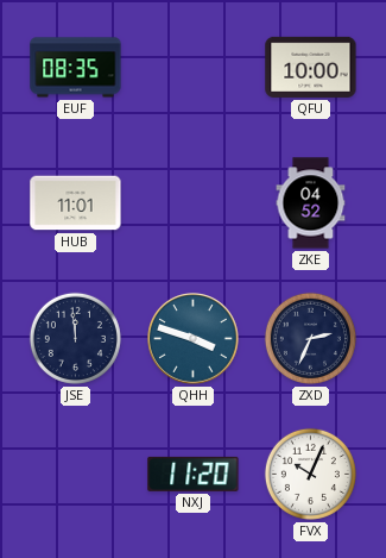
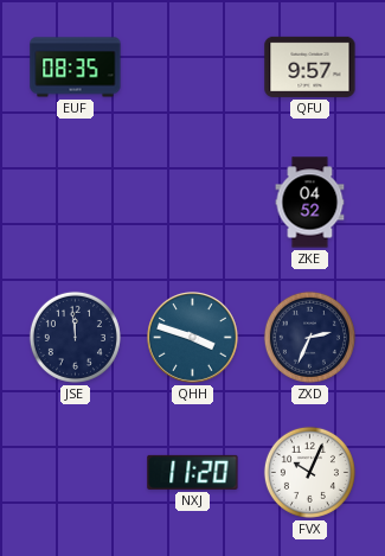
QFU: 10:00 -> 9:57
HUB: 11:01 -> none
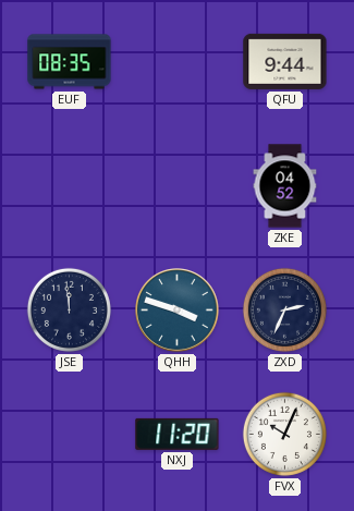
QFU: 9:57 -> 9:44
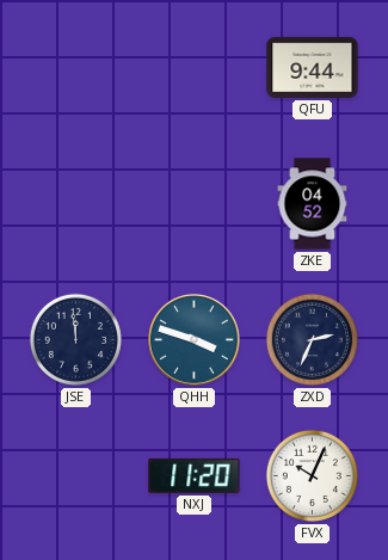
EUF: 08:35 -> none
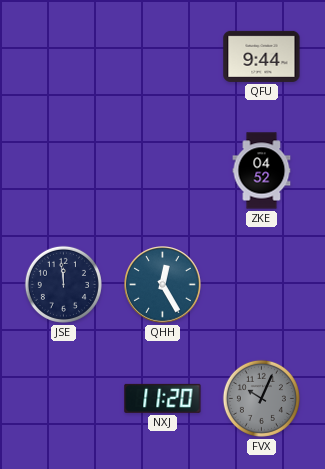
QHH: 3:48 -> 12:25
ZXD: 2:34 -> none
FVX dial: white -> grey
